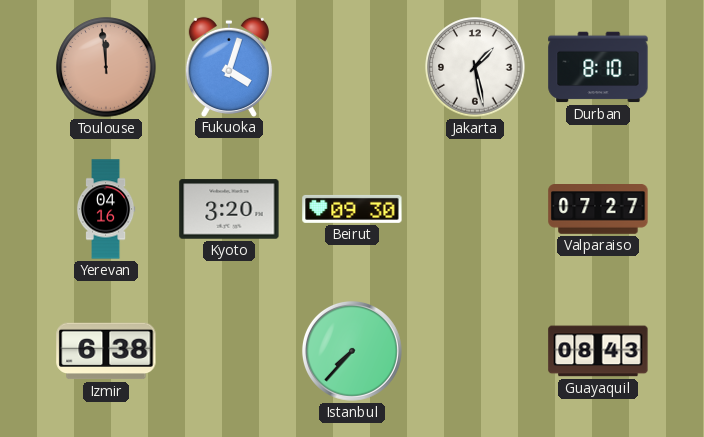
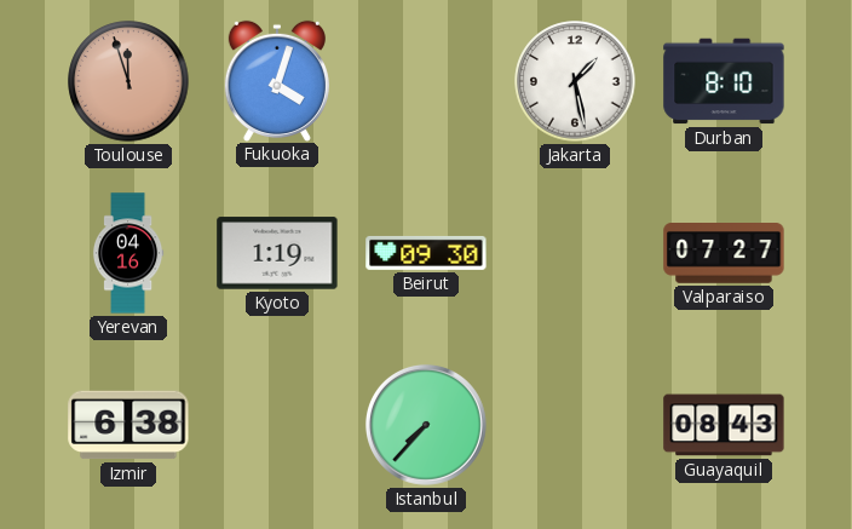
Toulouse: 11:59 -> 11:57
Kyoto: 3:20 -> 1:19
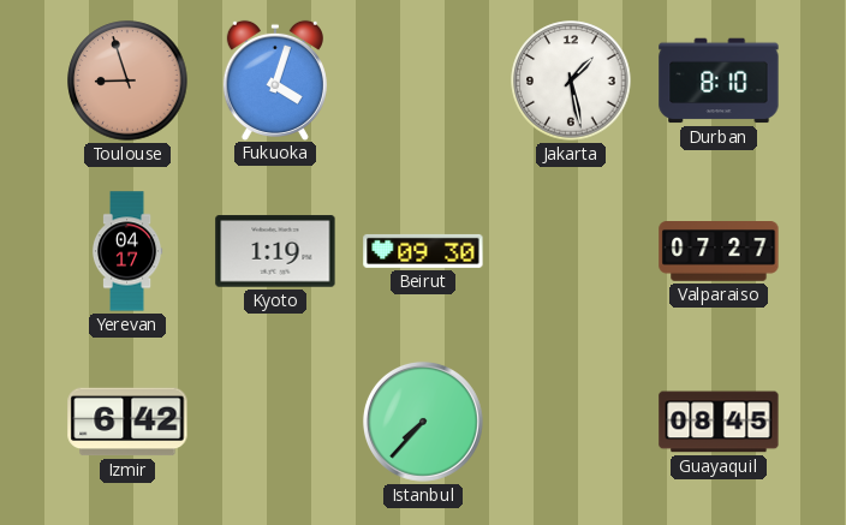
Toulouse: 11:57 -> 8:57
Yerevan: 04:16 -> 04:17
Izmir: 6:38 -> 6:42
Guayaquil: 08:43 -> 08:45
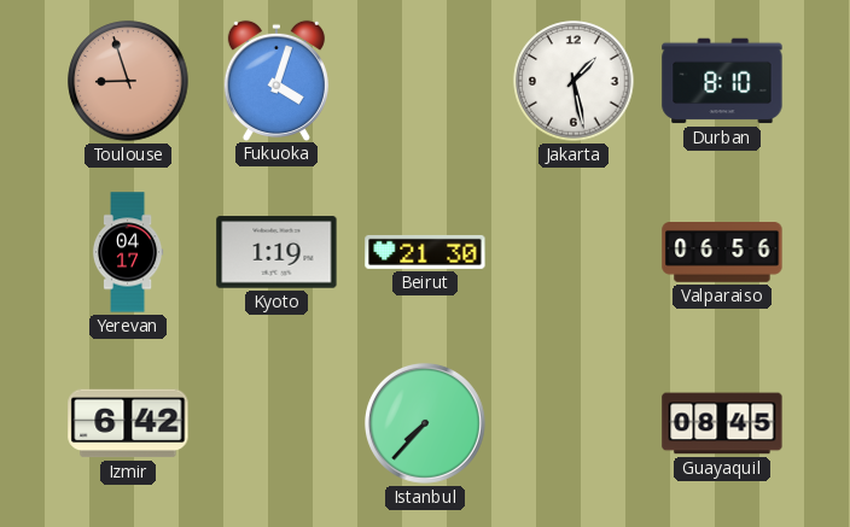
Beirut: 09:30 -> 21:30
Valparaiso: 07:27 -> 06:56
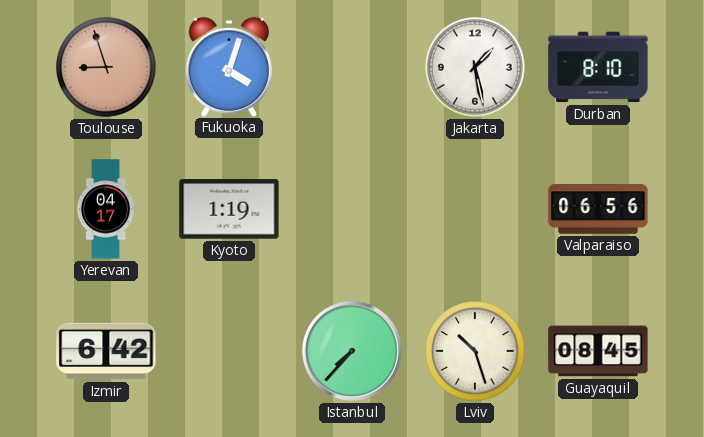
Beirut: 21:30 -> none
Lviv: none -> 10:27
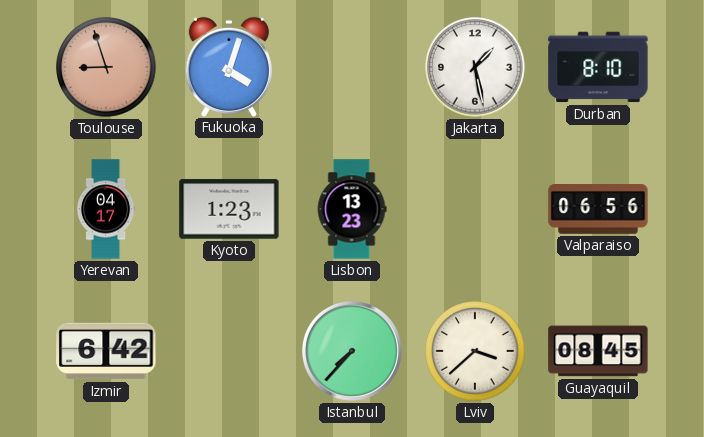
Kyoto: 1:19 -> 1:23
Lisbon: none -> 13:23
Lviv: 10:27 -> 3:38
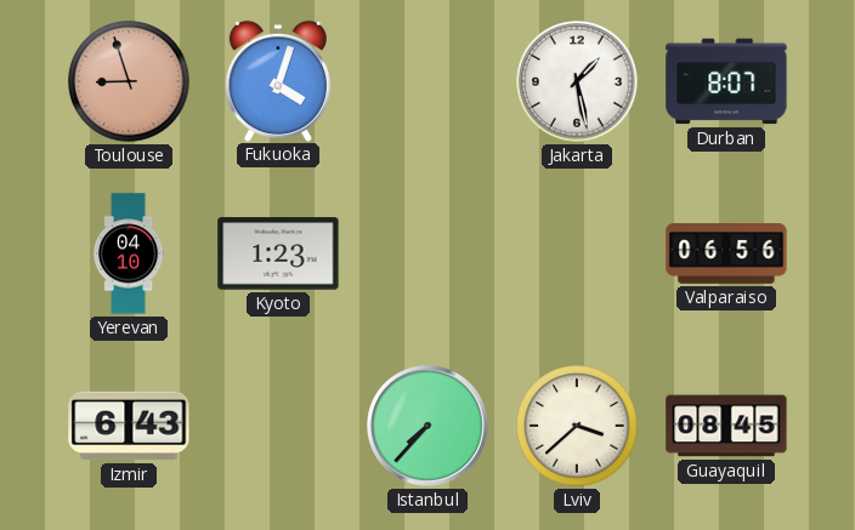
Durban: 8:10 -> 8:07
Yerevan: 04:17 -> 04:10
Lisbon: 13:23 -> none
Izmir: 6:42 -> 6:43
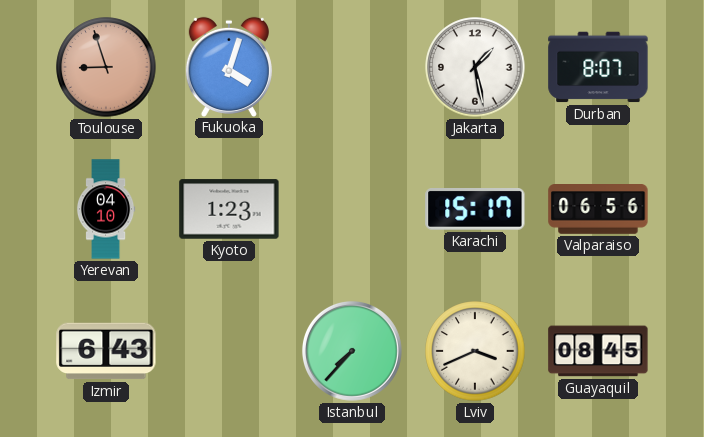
Karachi: none -> 15:17
Lviv: 3:38 -> 3:41
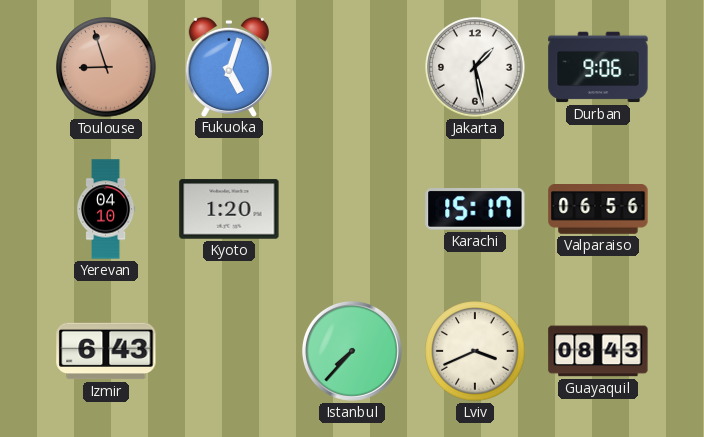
Fukuoka: 4:03 -> 5:03
Durban: 8:07 -> 9:06
Kyoto: 1:23 -> 1:20
Guayaquil: 08:45 -> 08:43
